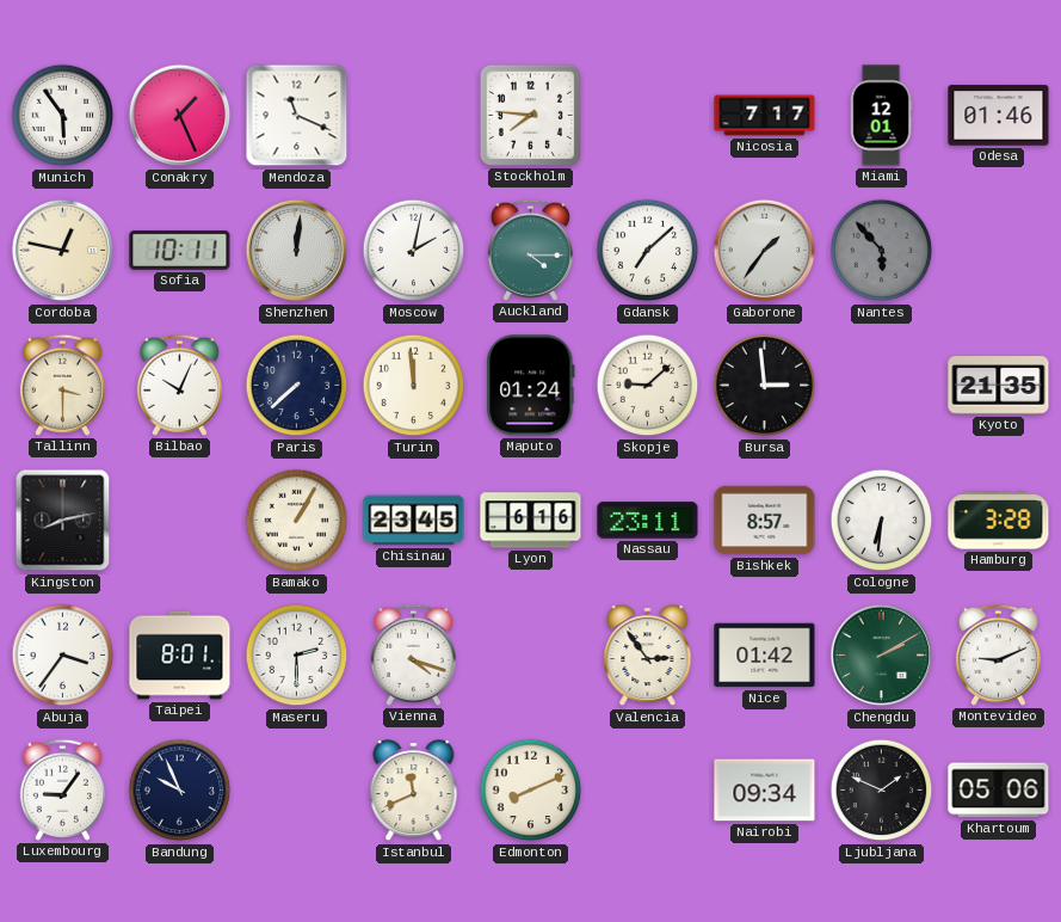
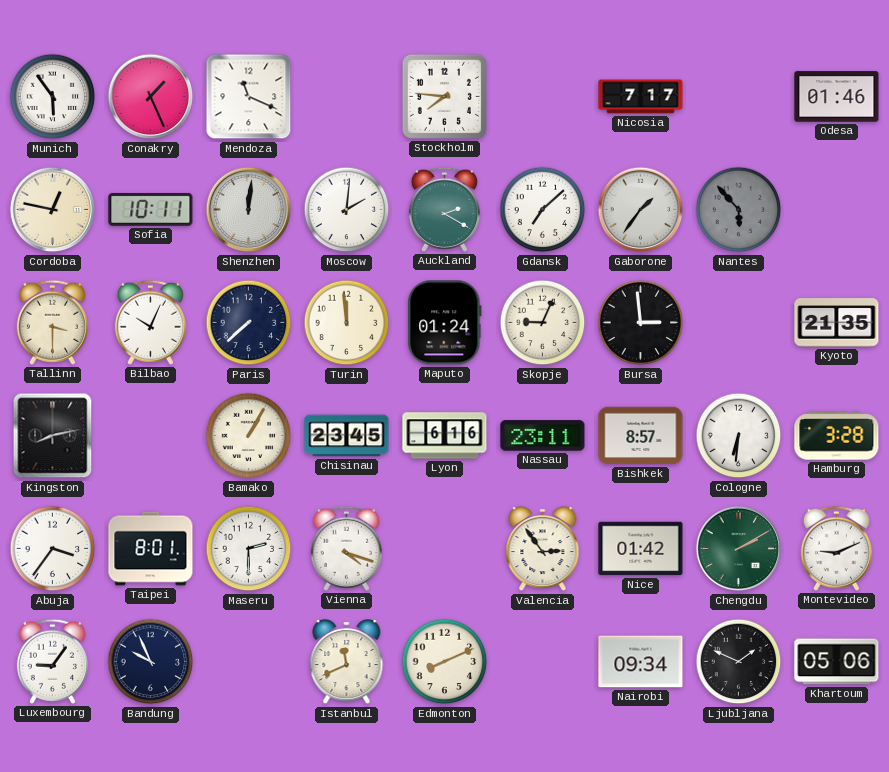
Miami: 12:01 -> none
Moscow: 2:02 -> 2:01
Auckland: 4:15 -> 2:20
Skopje: 9:08 -> 9:04
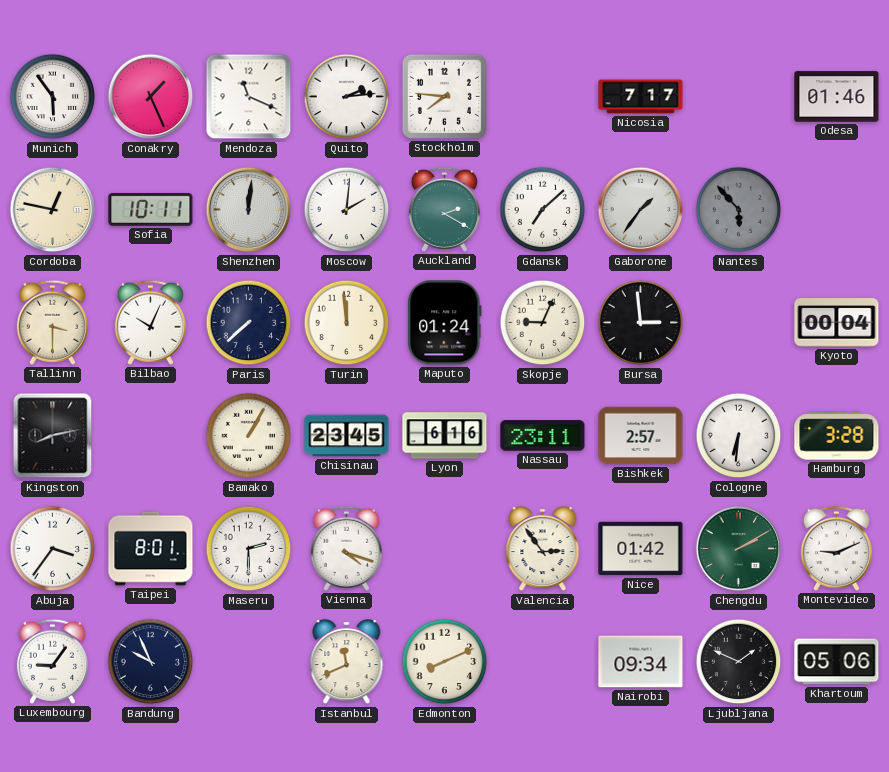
Quito: none -> 2:14
Kyoto: 21:35 -> 00:04
Bishkek: 8:57 -> 2:57
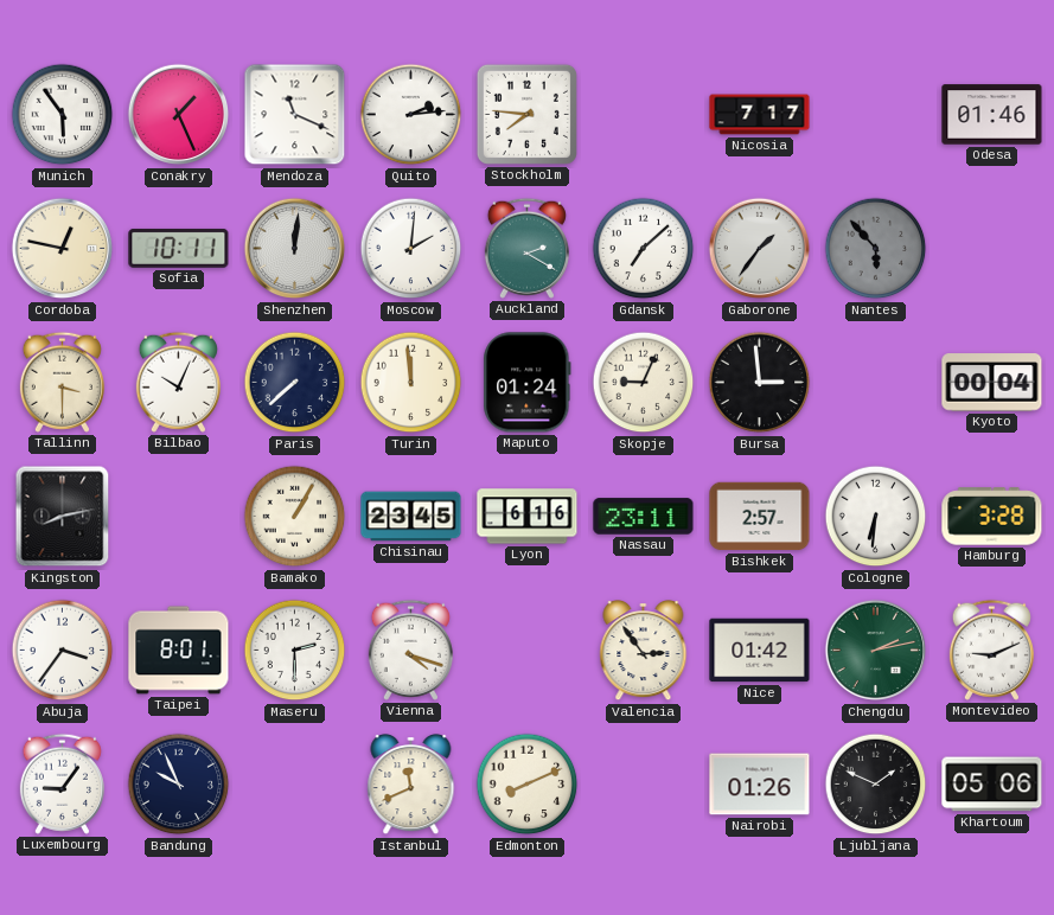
Chengdu: 2:10 -> 2:13
Nairobi: 09:34 -> 01:26
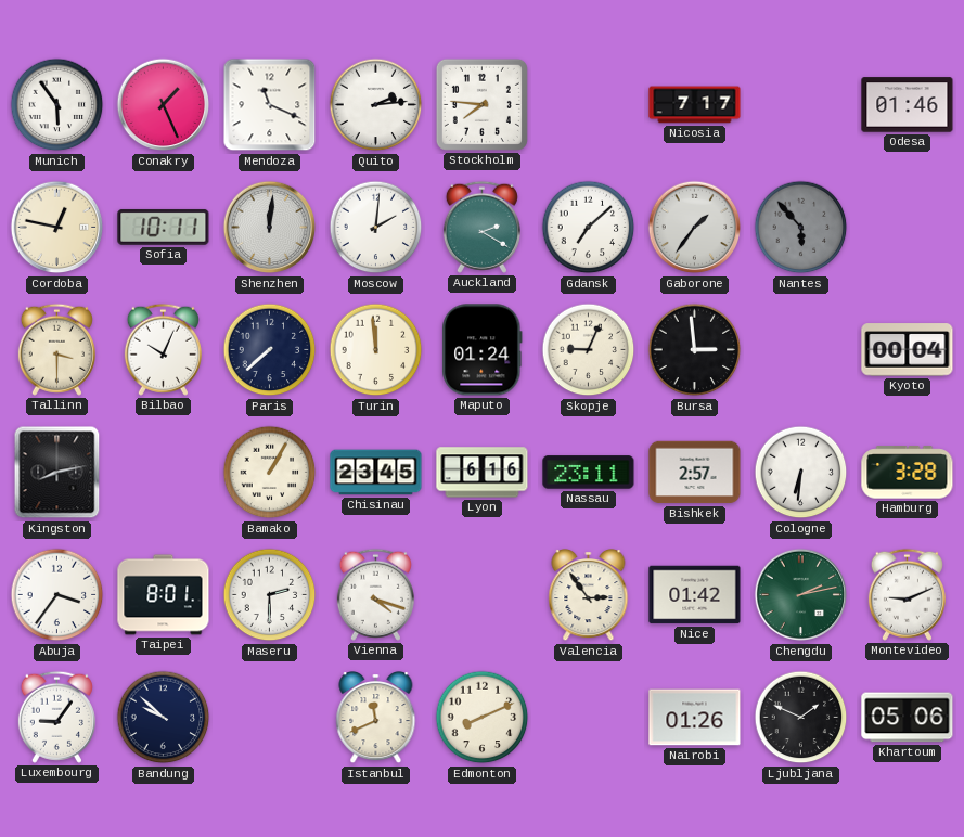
Bandung: 9:56 -> 9:52
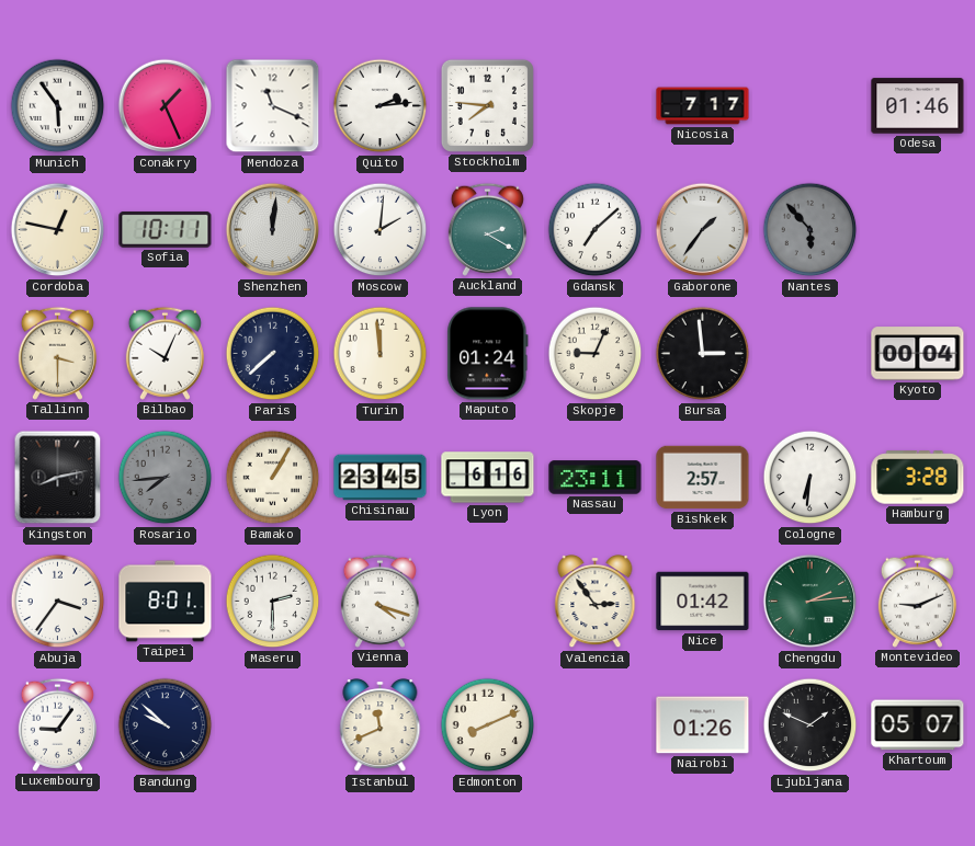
Rosario: none -> 7:44
Chengdu: 2:13 -> 2:14
Khartoum: 05:06 -> 05:07
